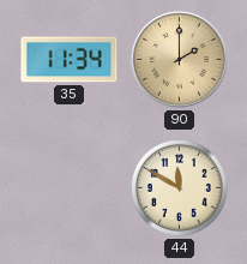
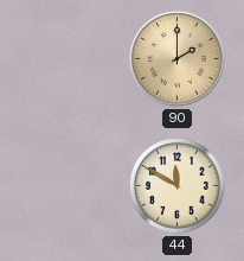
35: 11:34 -> none
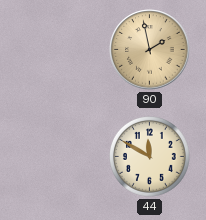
90: 2:00 -> 1:58
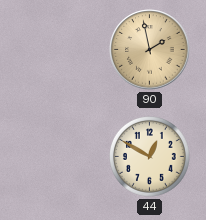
44: 11:50 -> 12:50
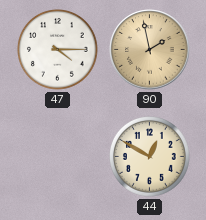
47: none -> 4:15
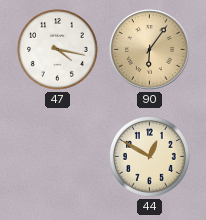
47: 4:15 -> 4:17
90: 1:58 -> 6:06
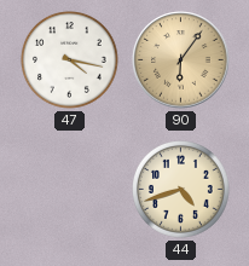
44: 12:50 -> 4:42
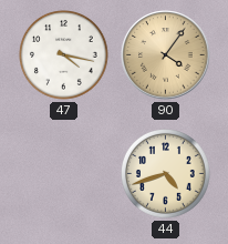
90: 6:06 -> 4:06
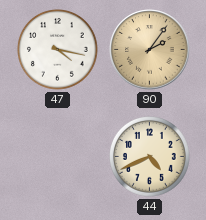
90: 4:06 -> 2:06
44: 4:42 -> 4:41
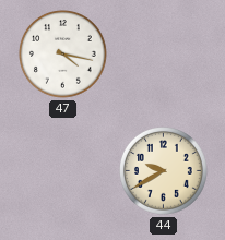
90: 2:06 -> none
44: 4:41 -> 9:40
